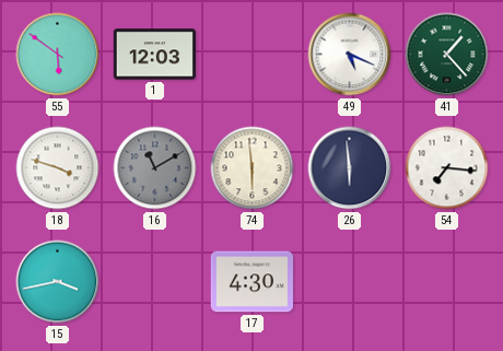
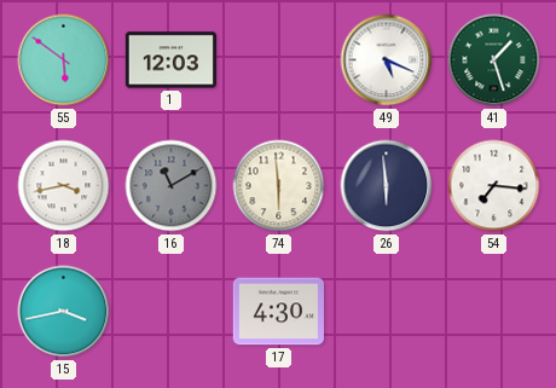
41: 1:23 -> 1:27
18: 3:48 -> 3:43
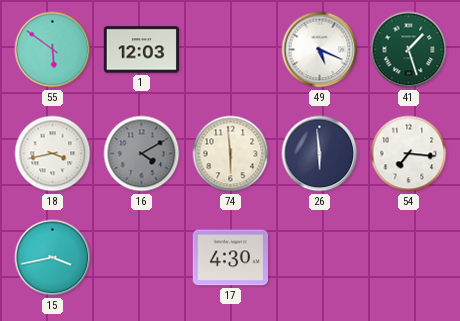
16: 11:10 -> 4:10
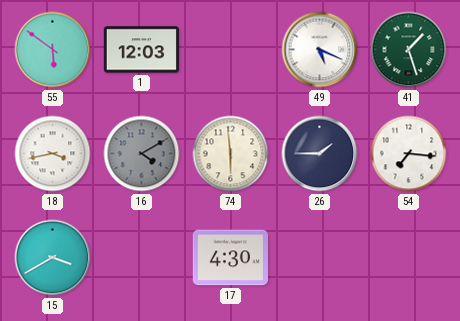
26: 5:59 -> 1:45
15: 3:43 -> 3:40
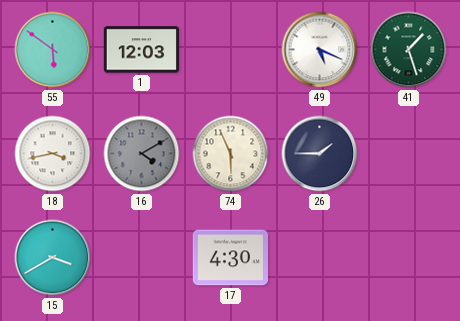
74: 5:59 -> 5:56
54: 7:16 -> none
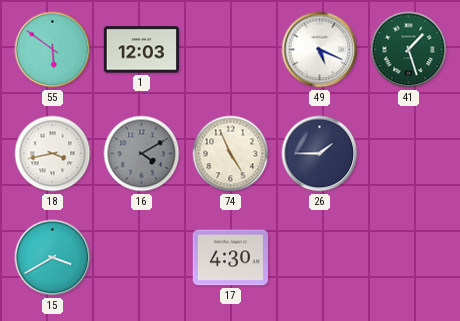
74: 5:56 -> 4:56
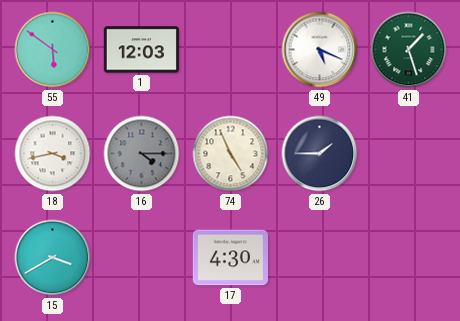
16: 4:10 -> 4:15
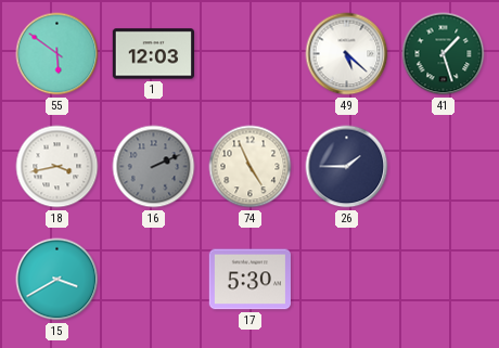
49: 5:19 -> 5:22
16: 4:15 -> 2:11
17: 4:30 -> 5:30
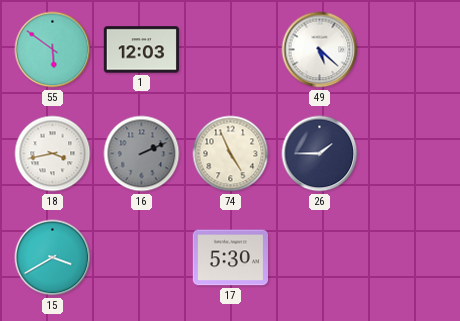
41: 1:27 -> none
